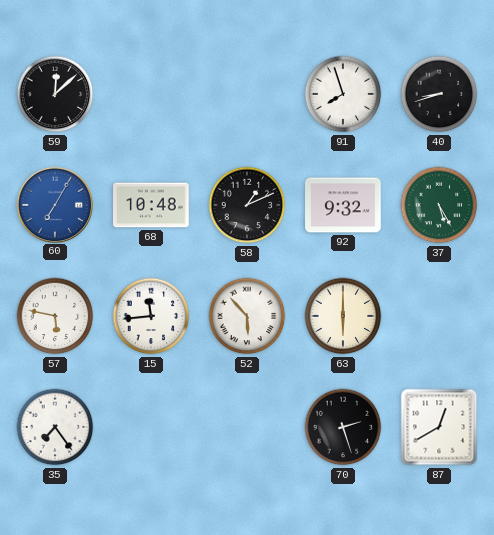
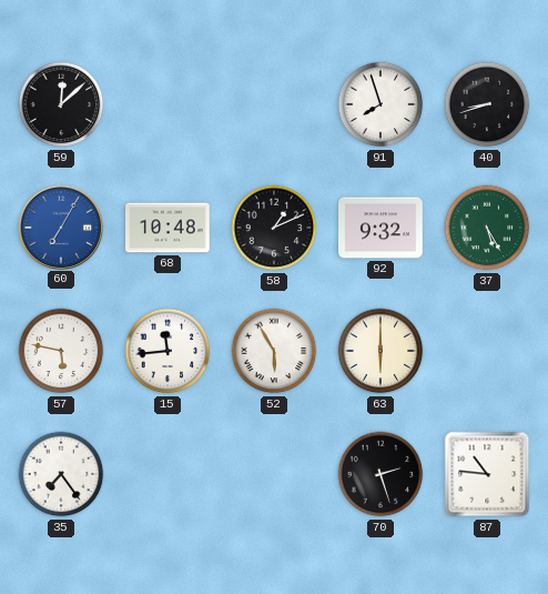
52: 5:53 -> 5:55
87: 12:40 -> 10:46
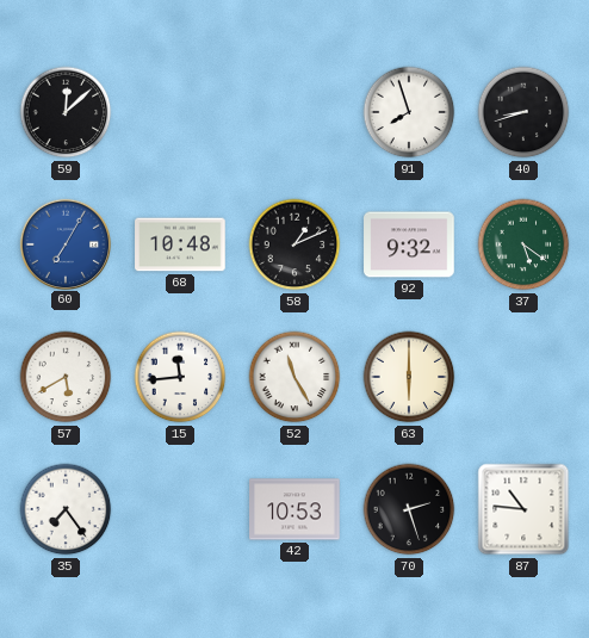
37: 5:25 -> 5:21
57: 5:47 -> 5:40
52: 5:55 -> 11:25
42: none -> 10:53
